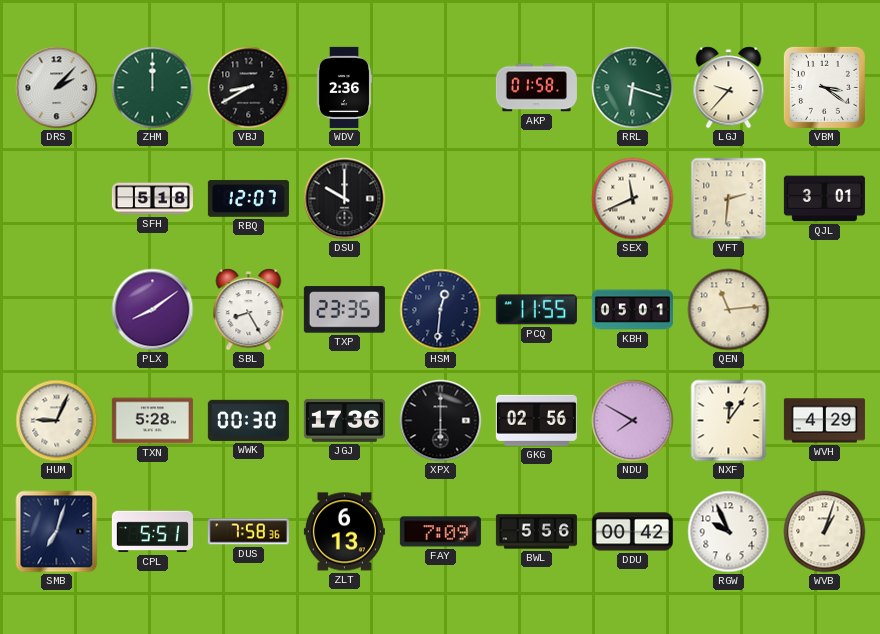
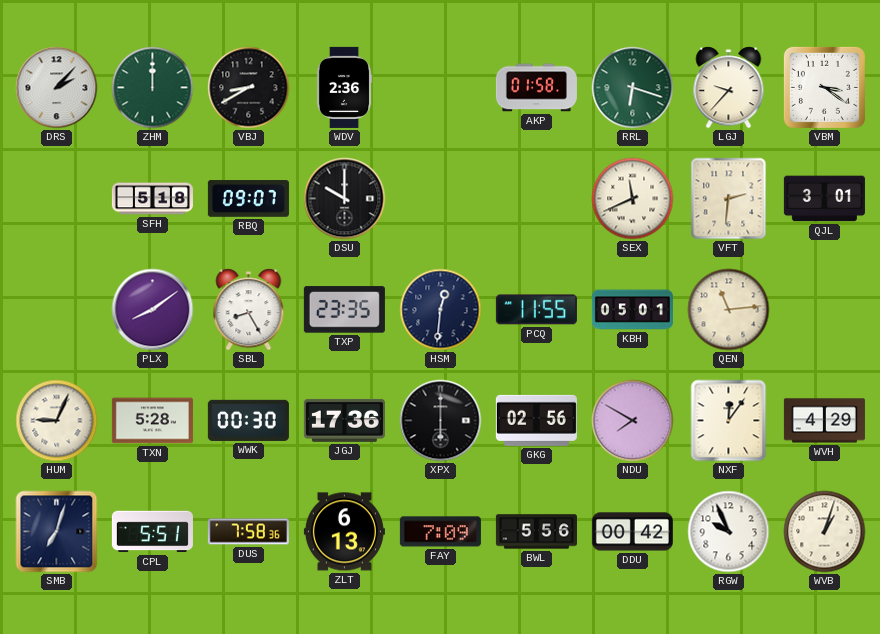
RBQ: 12:07 -> 09:07
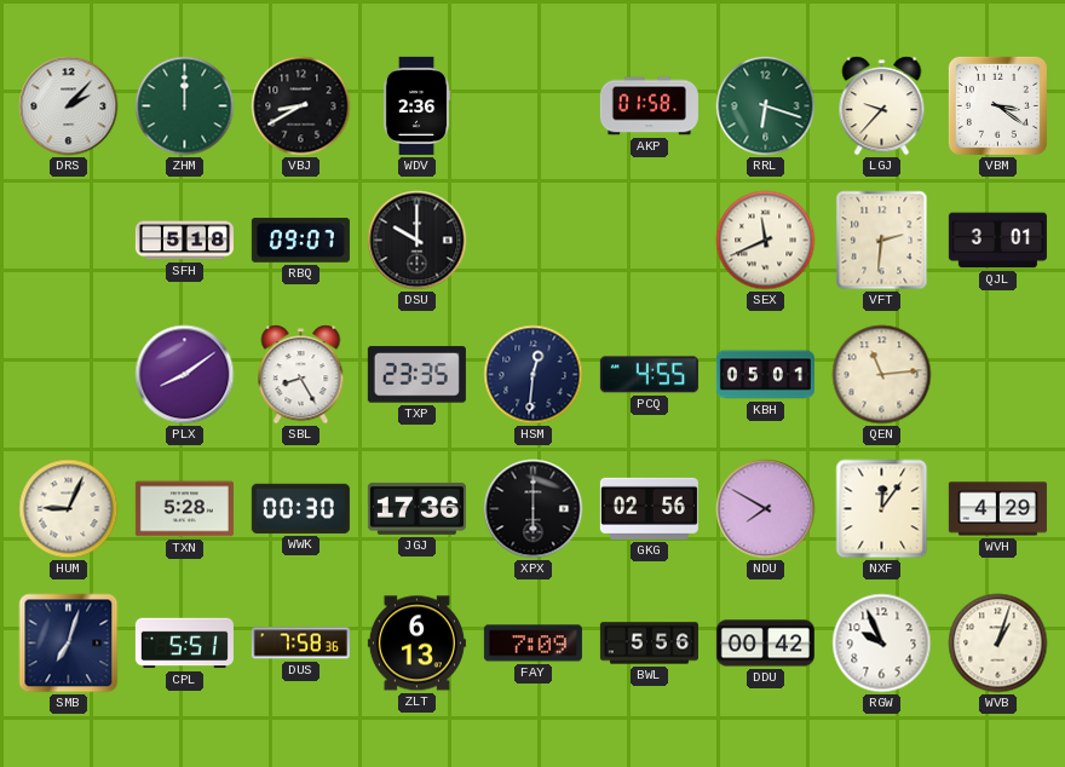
PCQ: 11:55 -> 4:55
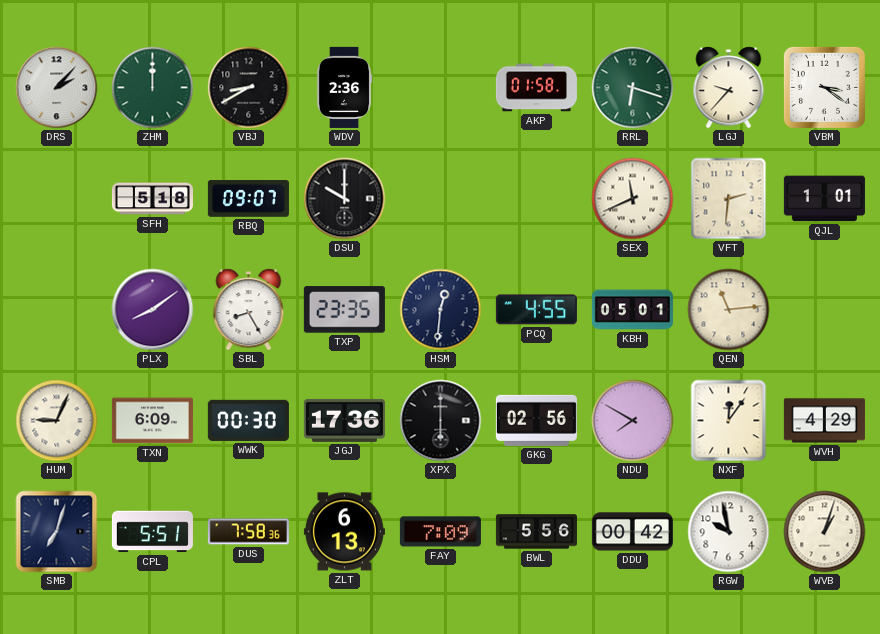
QJL: 3:01 -> 1:01
TXN: 5:28 -> 6:09
RGW: 9:56 -> 9:58
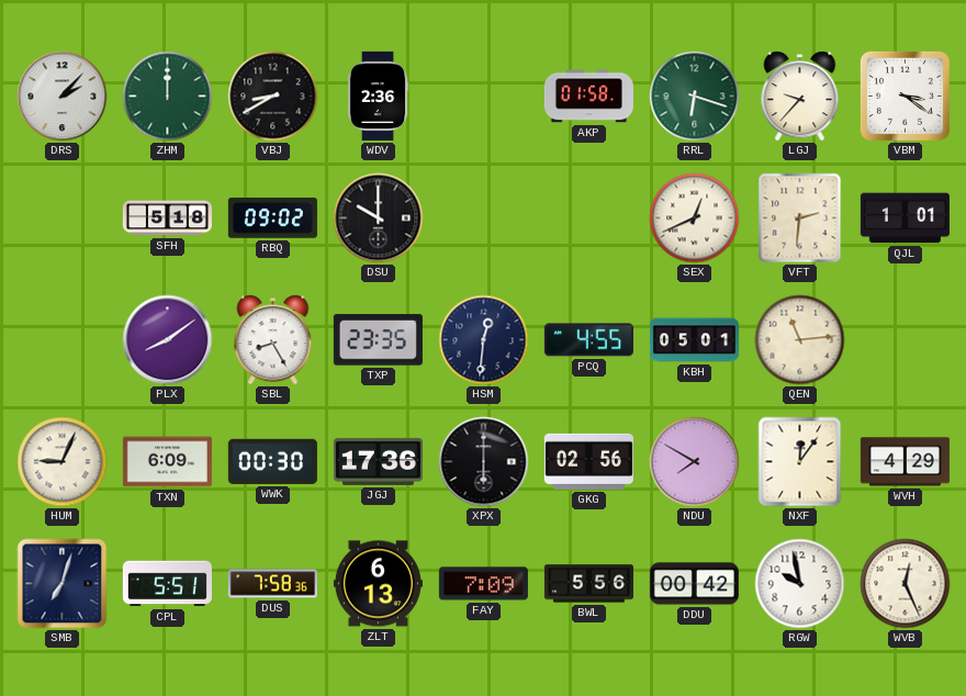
RBQ: 09:07 -> 09:02
SEX: 11:41 -> 12:41
WVB: 1:03 -> 12:26
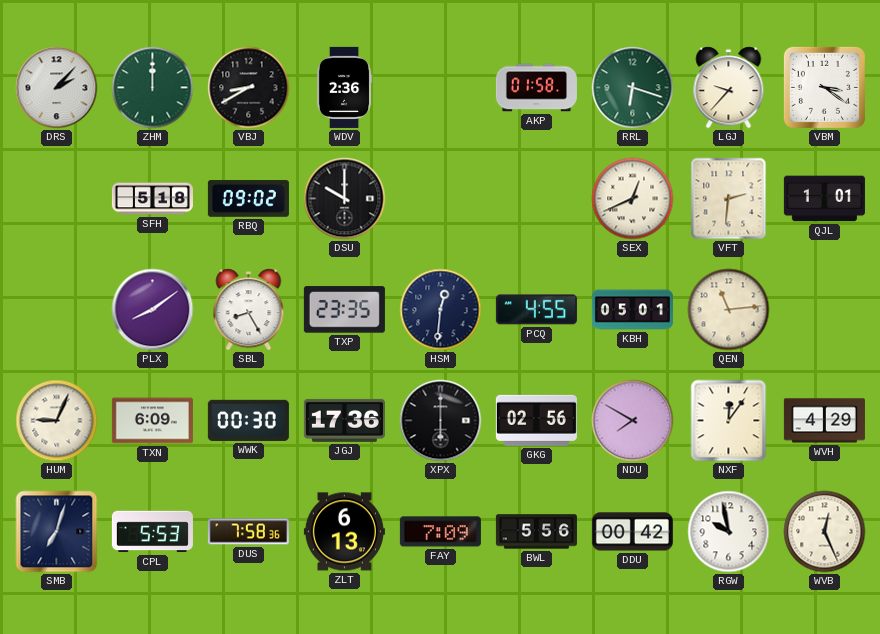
CPL: 5:51 -> 5:53
